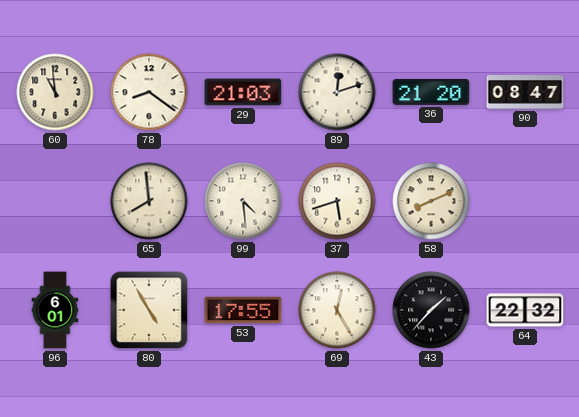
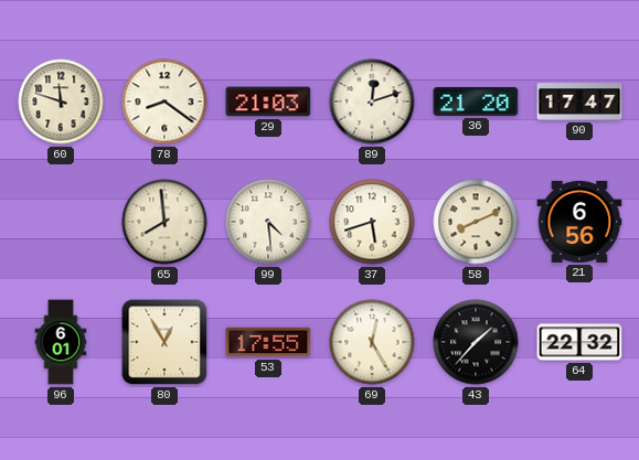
60: 10:59 -> 11:48
90: 08:47 -> 17:47
21: none -> 6:56
80: 4:55 -> 12:55
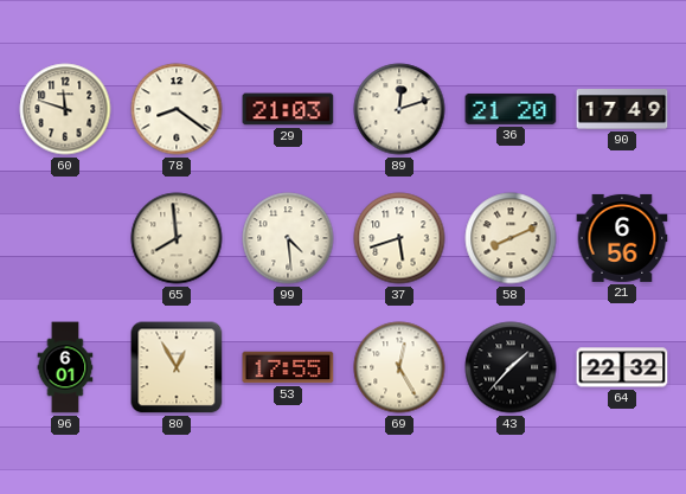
90: 17:47 -> 17:49
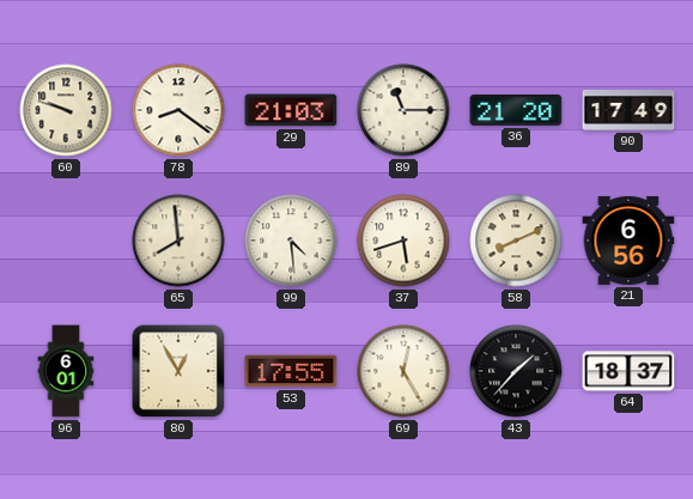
60: 11:48 -> 9:48
89: 12:12 -> 11:15
64: 22:32 -> 18:37
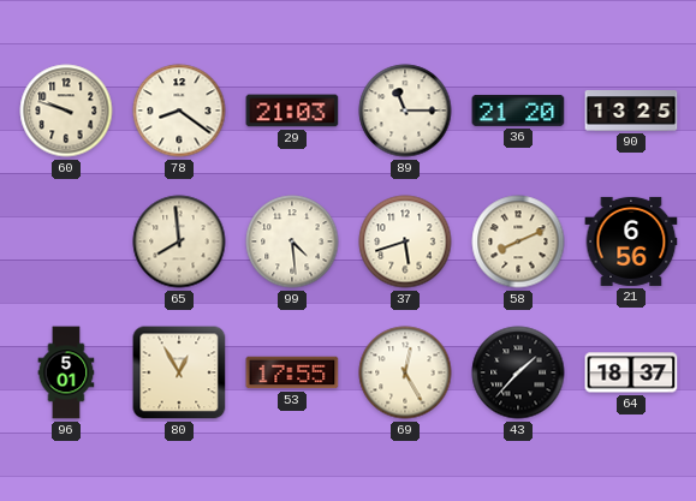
90: 17:49 -> 13:25
96: 6:01 -> 5:01
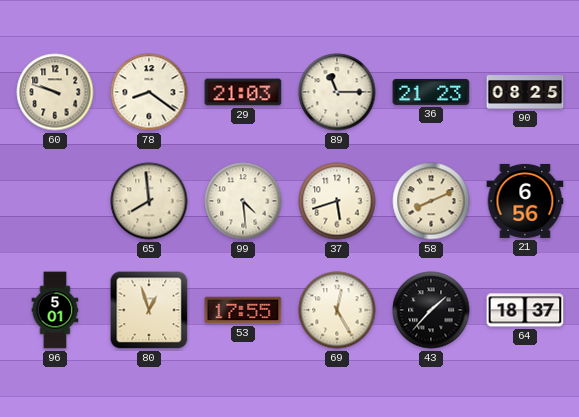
36: 21:20 -> 21:23
90: 13:25 -> 08:25
80: 12:55 -> 12:57
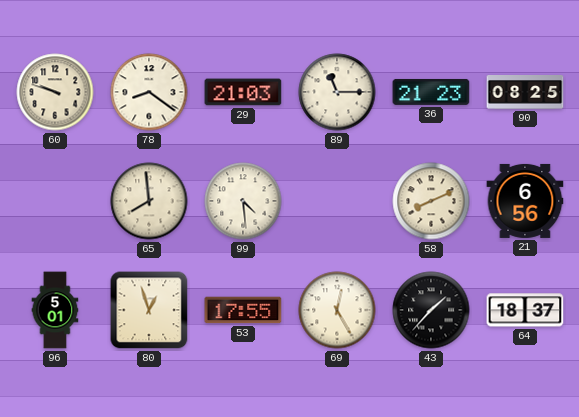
37: 5:42 -> none
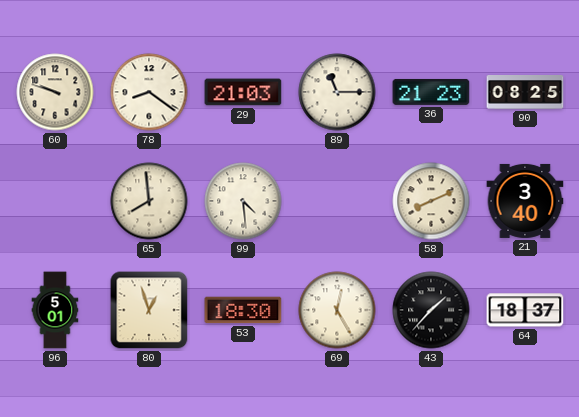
21: 6:56 -> 3:40
53: 17:55 -> 18:30
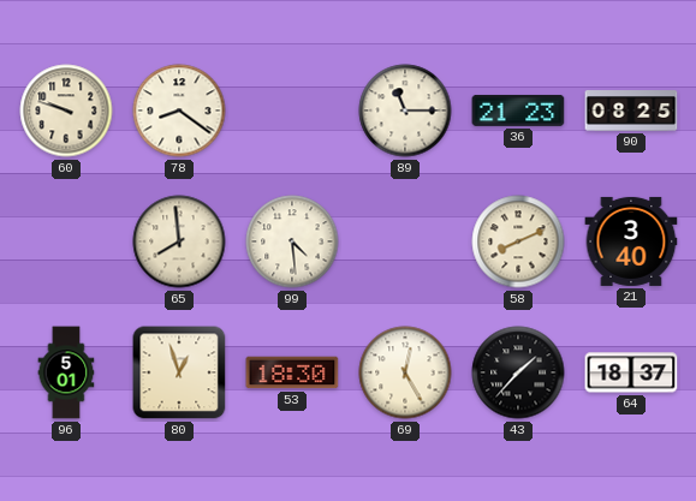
29: 21:03 -> none
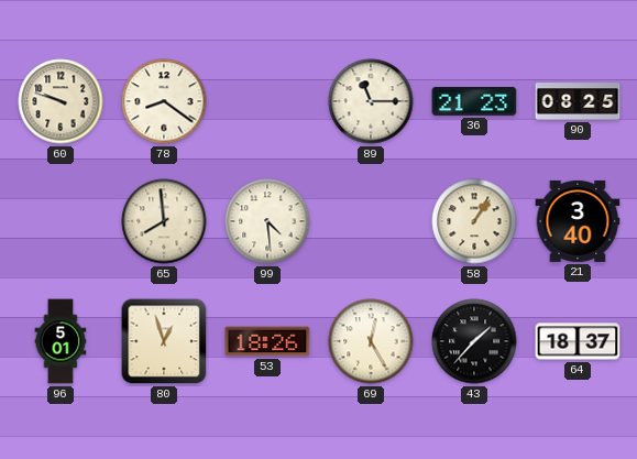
58: 8:11 -> 1:06
53: 18:30 -> 18:26
